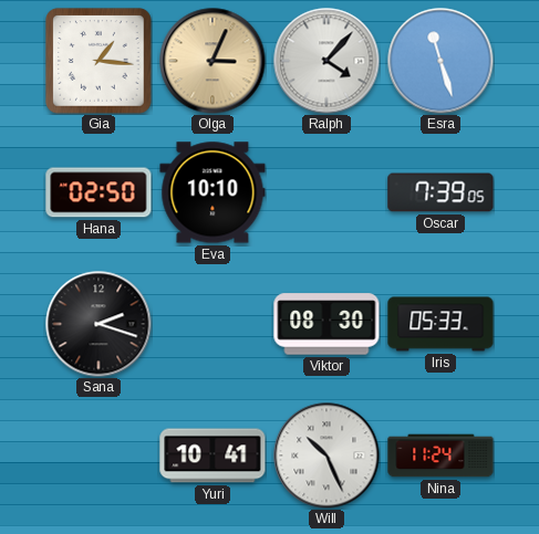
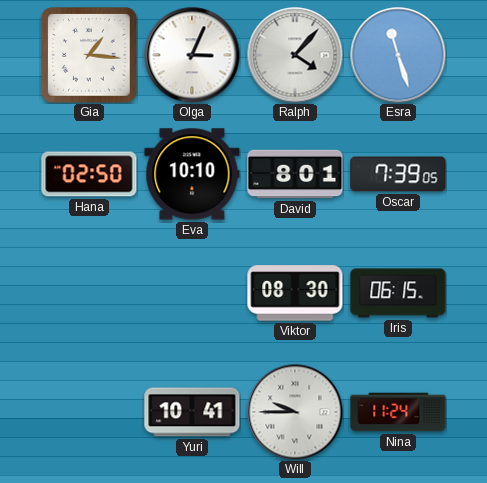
Olga dial: champagne -> white
David: none -> 8:01
Sana: 2:18 -> none
Iris: 05:33 -> 06:15
Will: 10:26 -> 9:45
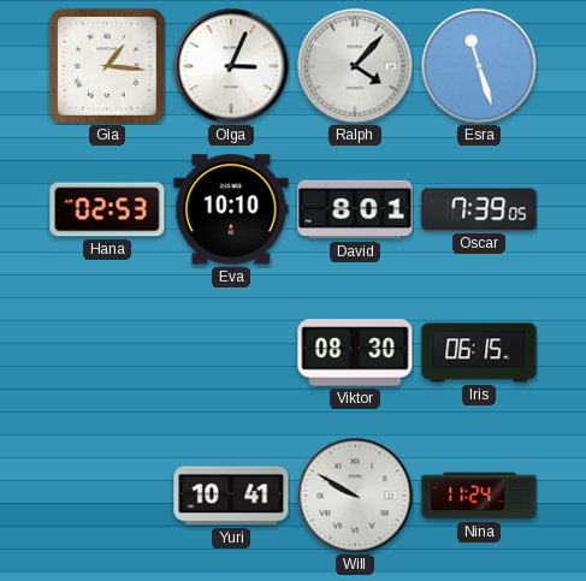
Hana: 02:50 -> 02:53
Will: 9:45 -> 9:50
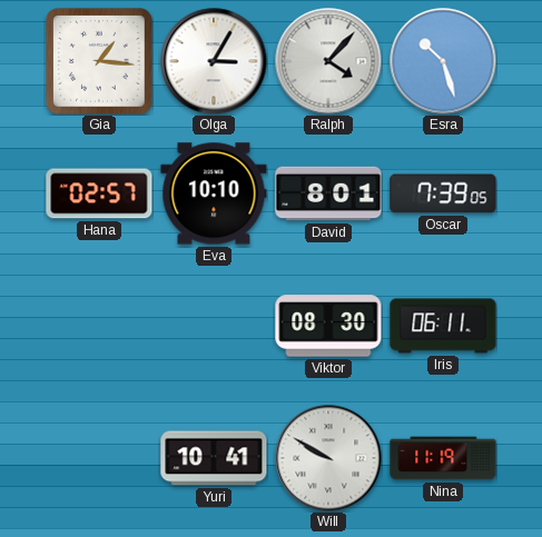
Olga: 3:04 -> 3:05
Esra: 11:27 -> 10:27
Hana: 02:53 -> 02:57
Iris: 06:15 -> 06:11
Nina: 11:24 -> 11:19
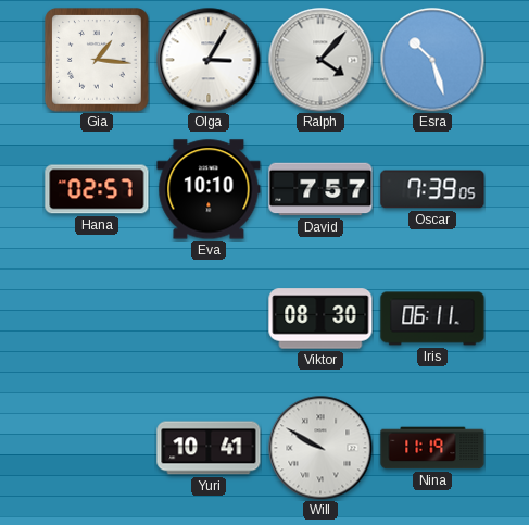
David: 8:01 -> 7:57
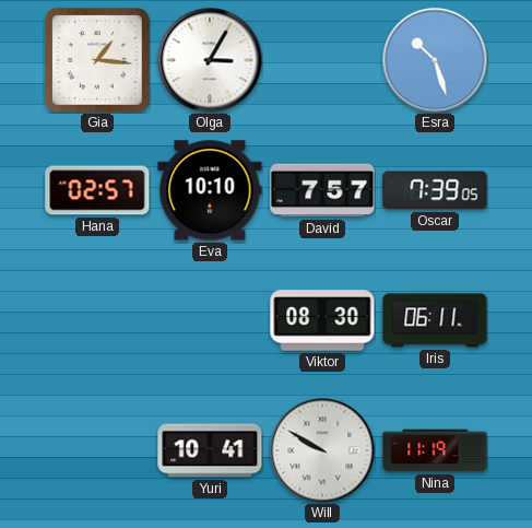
Ralph: 4:07 -> none
